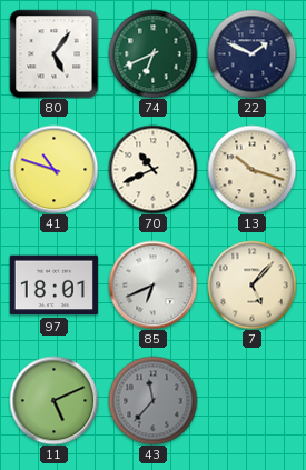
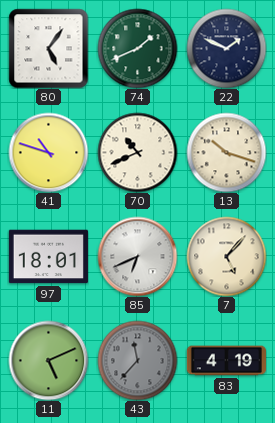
74: 6:41 -> 1:41
83: none -> 4:19
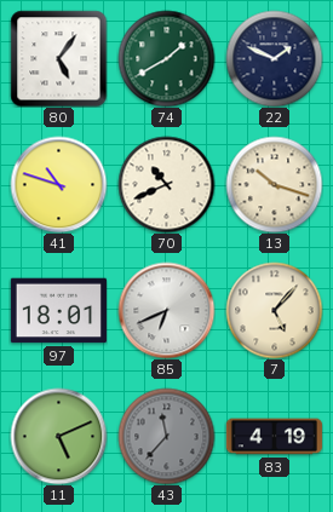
74: 1:41 -> 1:40
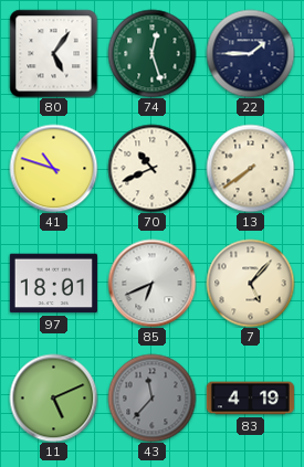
74: 1:40 -> 12:27
22: 1:49 -> 1:45
13: 10:18 -> 7:39
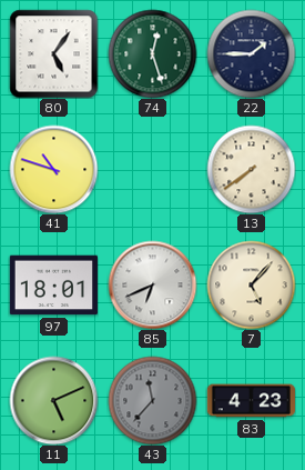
70: 10:41 -> none
83: 4:19 -> 4:23
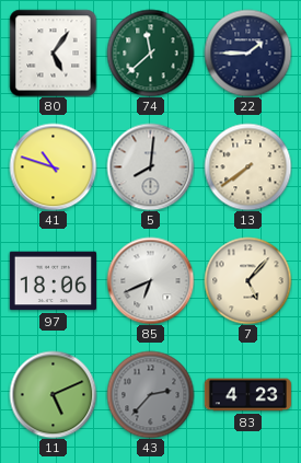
74: 12:27 -> 11:38
5: none -> 8:01
97: 18:01 -> 18:06
43: 11:37 -> 2:37
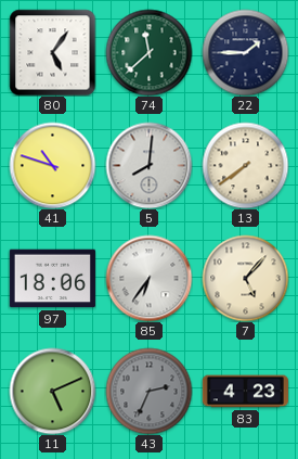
85: 6:41 -> 6:36
43: 2:37 -> 2:34
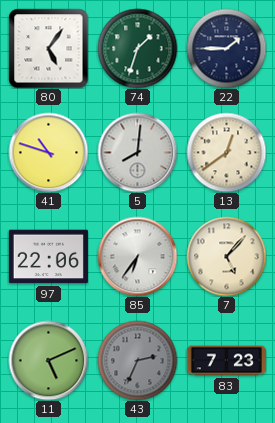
74: 11:38 -> 1:33
13: 7:39 -> 12:39
97: 18:06 -> 22:06
83: 4:23 -> 7:23
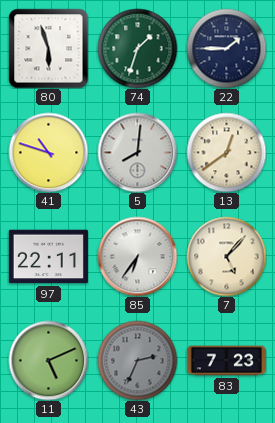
80: 5:06 -> 5:57
97: 22:06 -> 22:11
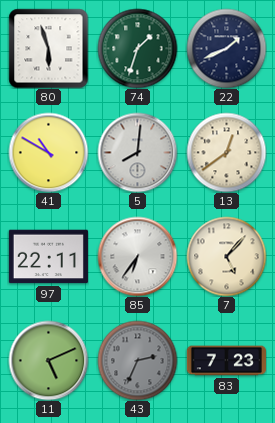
22: 1:45 -> 1:41
41: 10:48 -> 10:50
